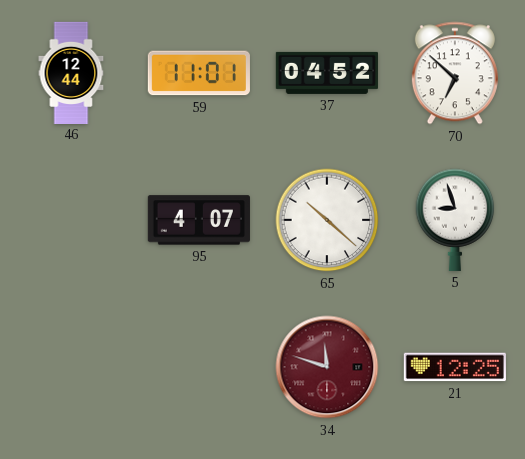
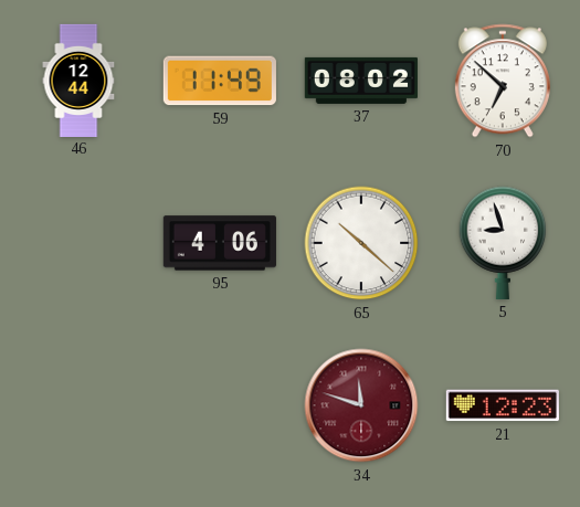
59: 11:01 -> 11:49
37: 04:52 -> 08:02
95: 4:07 -> 4:06
21: 12:25 -> 12:23
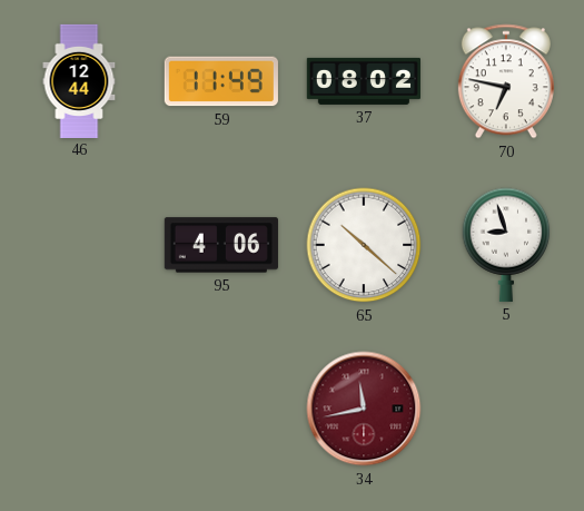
70: 6:52 -> 6:47
34: 11:48 -> 11:43
21: 12:23 -> none
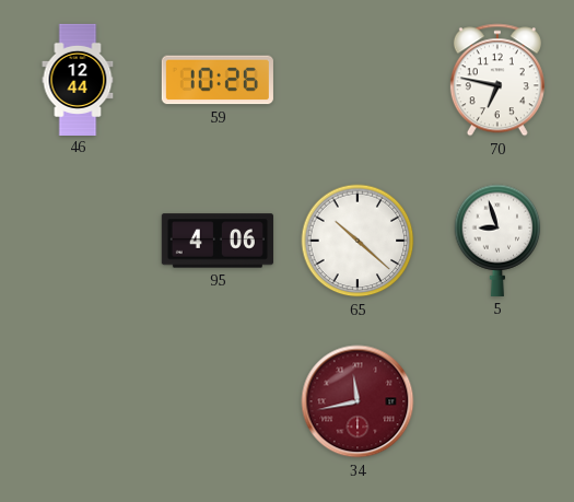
59: 11:49 -> 10:26
37: 08:02 -> none
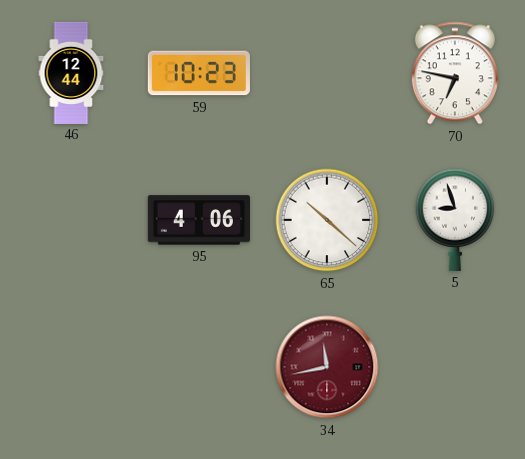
59: 10:26 -> 10:23
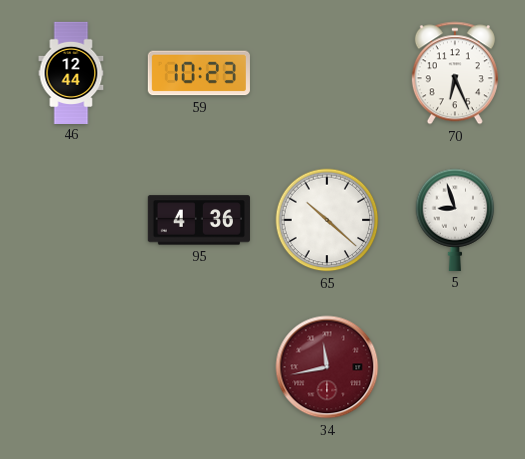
70: 6:47 -> 6:26
95: 4:06 -> 4:36
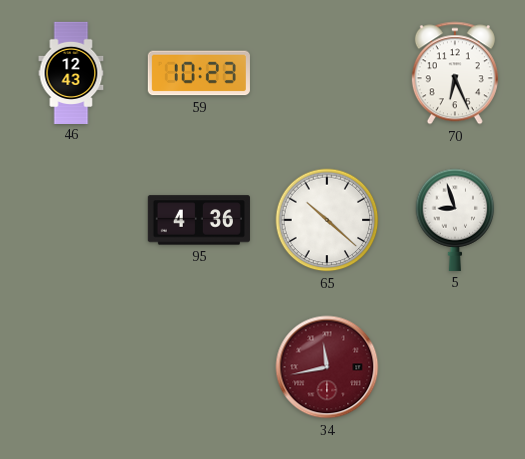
46: 12:44 -> 12:43
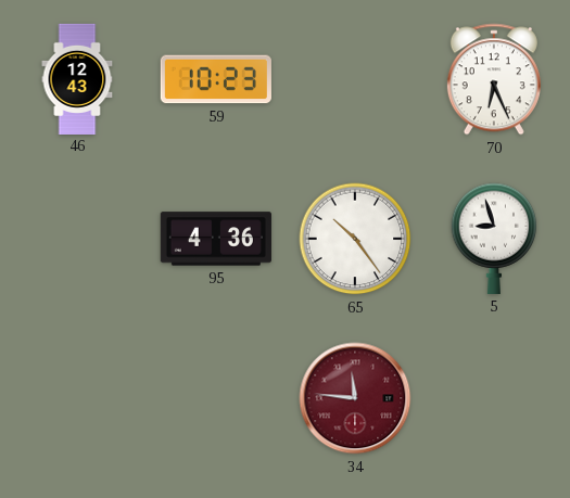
65: 10:22 -> 10:24
34: 11:43 -> 11:46
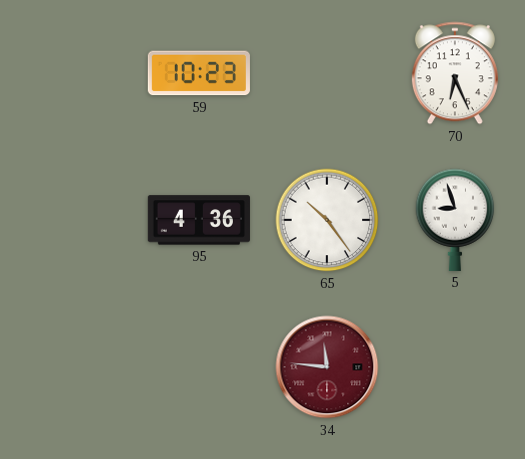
46: 12:43 -> none
